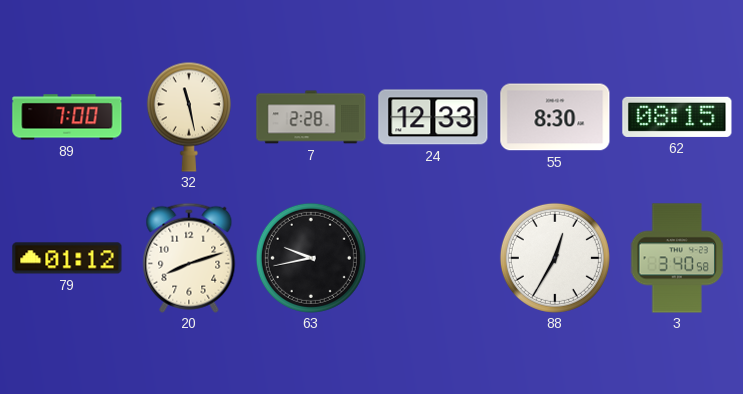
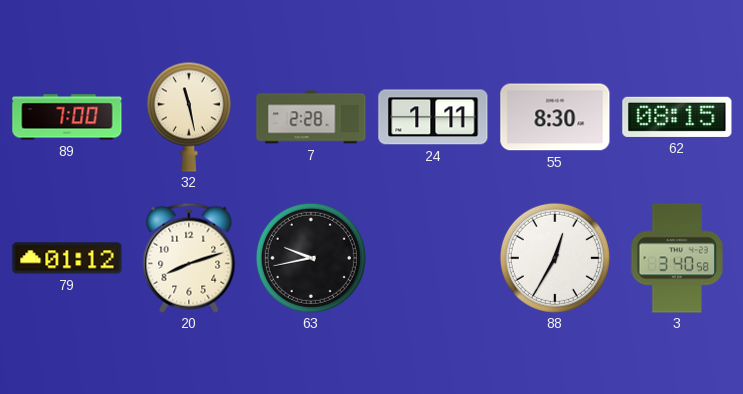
24: 12:33 -> 1:11
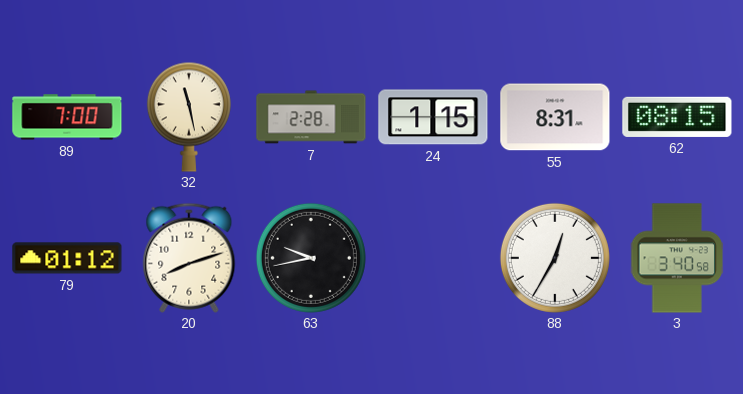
24: 1:11 -> 1:15
55: 8:30 -> 8:31
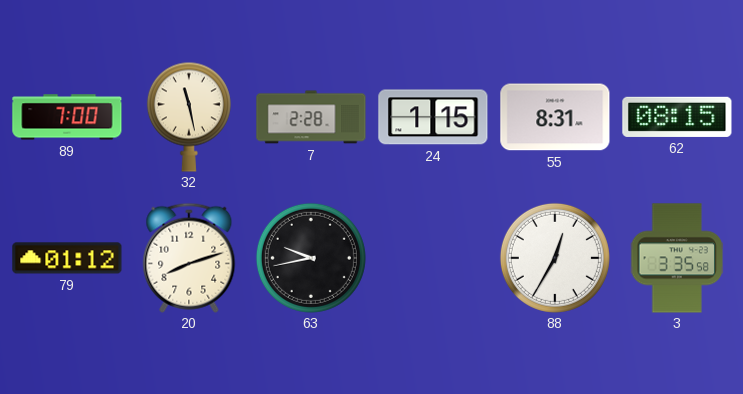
3: 3:40 -> 3:35
